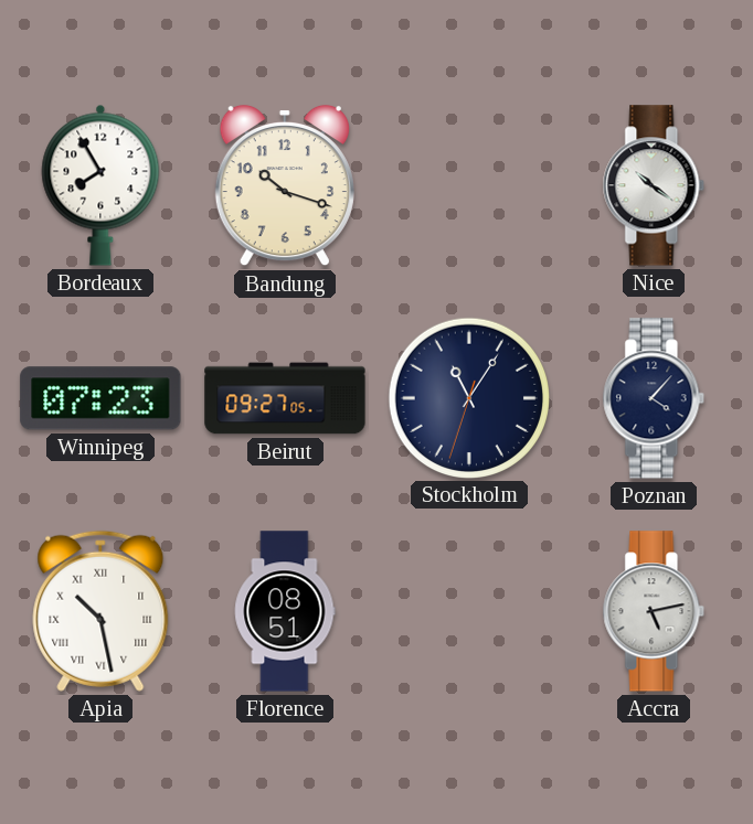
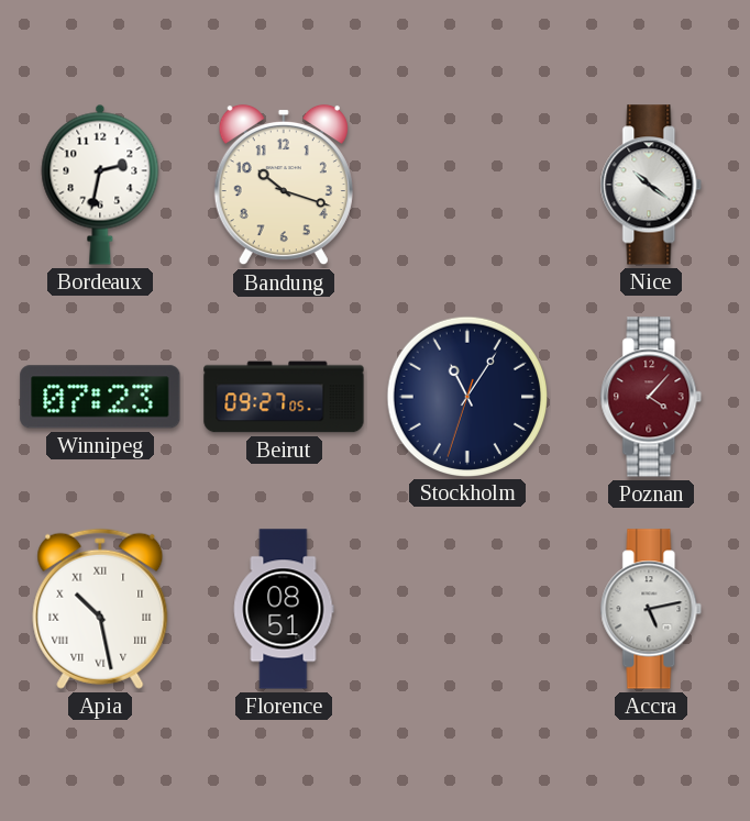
Bordeaux: 7:55 -> 2:32
Poznan dial: navy -> burgundy
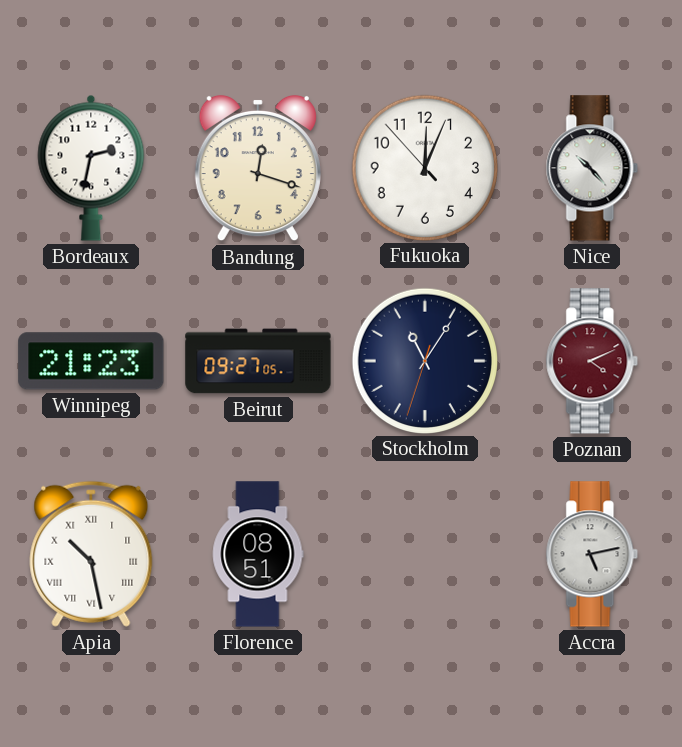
Bandung: 10:18 -> 12:18
Fukuoka: none -> 12:03
Nice: 10:21 -> 10:23
Winnipeg: 07:23 -> 21:23
Poznan: 4:07 -> 4:11
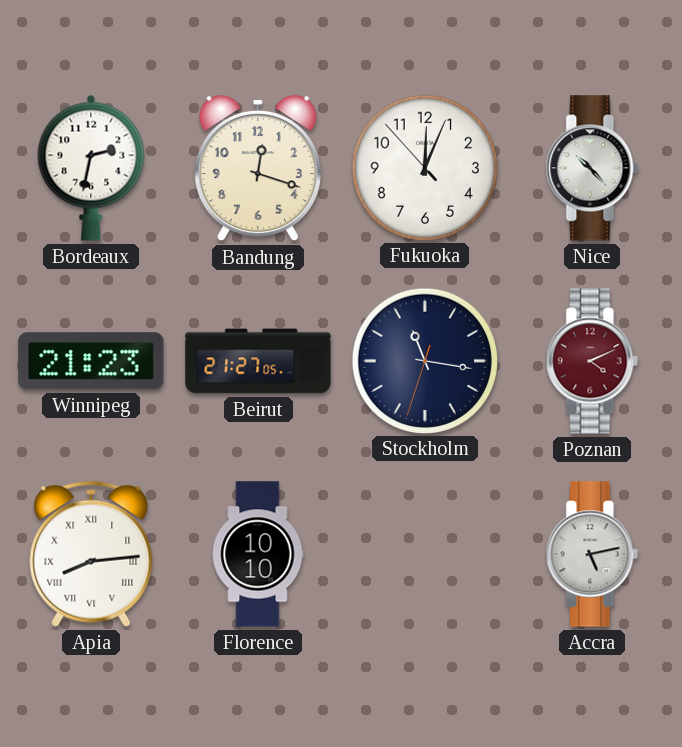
Beirut: 09:27 -> 21:27
Stockholm: 11:05 -> 11:16
Apia: 10:28 -> 8:14
Florence: 08:51 -> 10:10
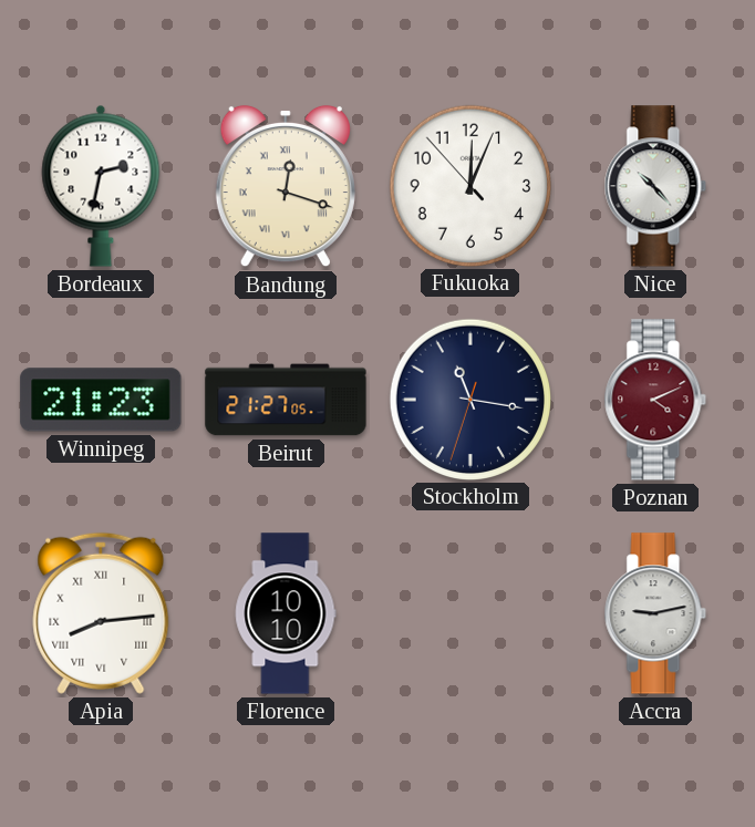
Bandung numerals: Arabic -> Roman
Accra: 5:13 -> 9:13
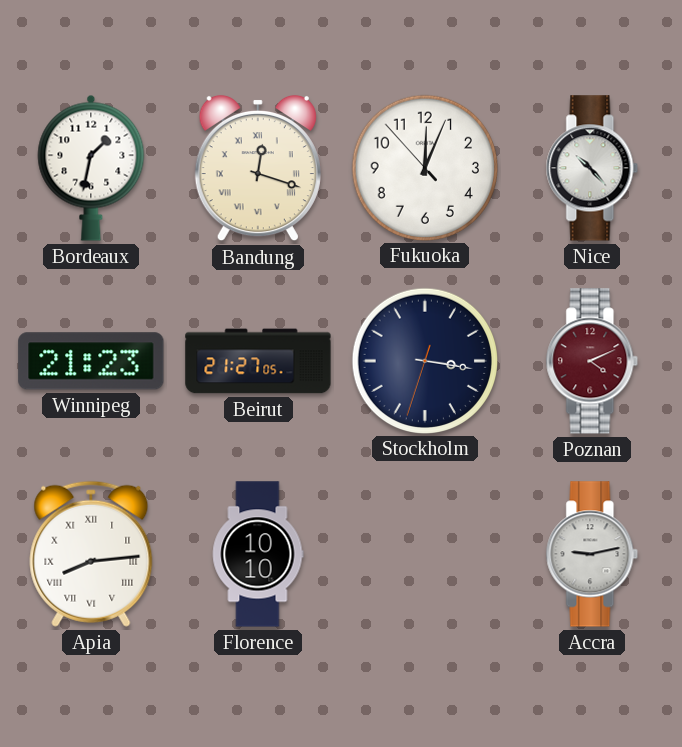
Bordeaux: 2:32 -> 1:32
Stockholm: 11:16 -> 3:16
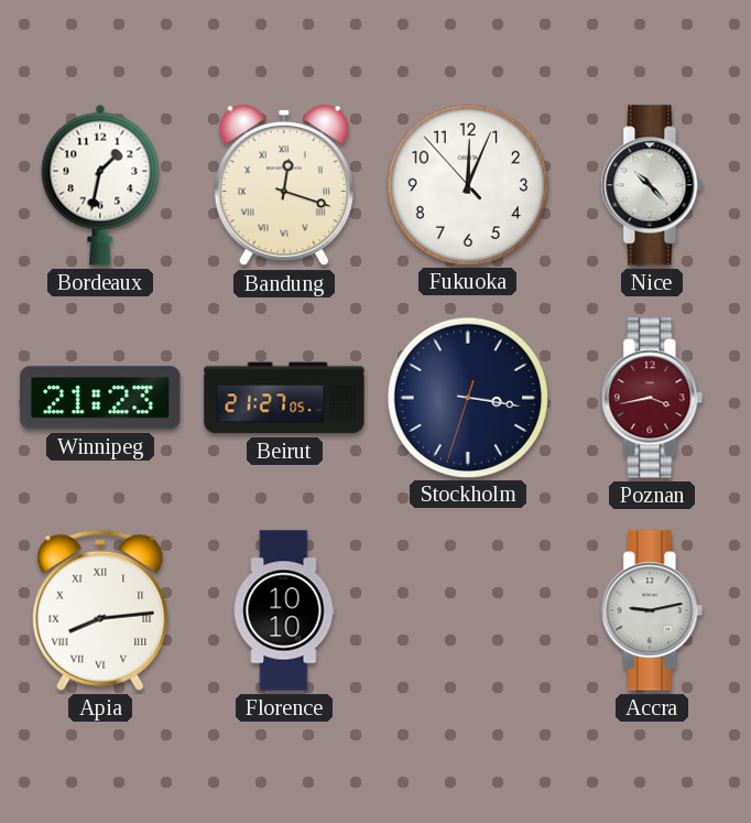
Poznan: 4:11 -> 3:43
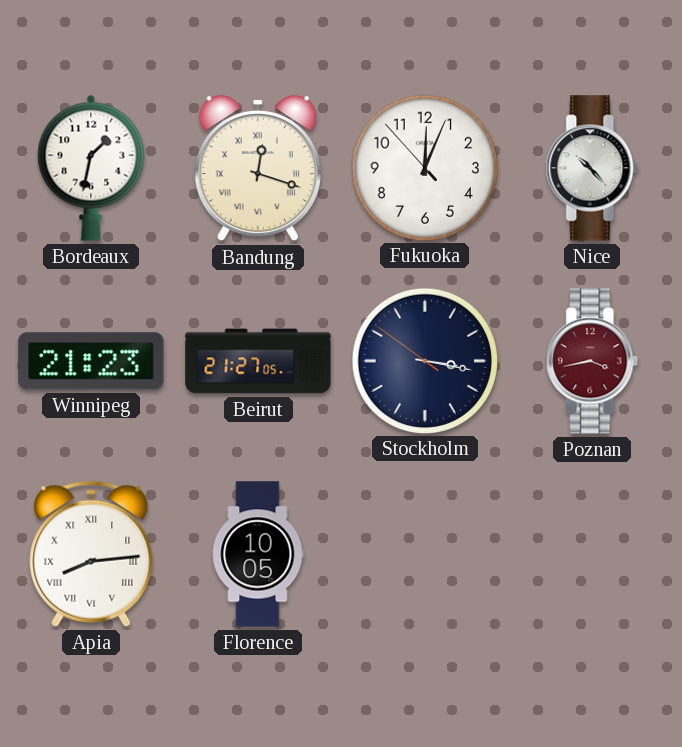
Stockholm: 3:16:33 -> 3:16:51
Florence: 10:10 -> 10:05
Accra: 9:13 -> none
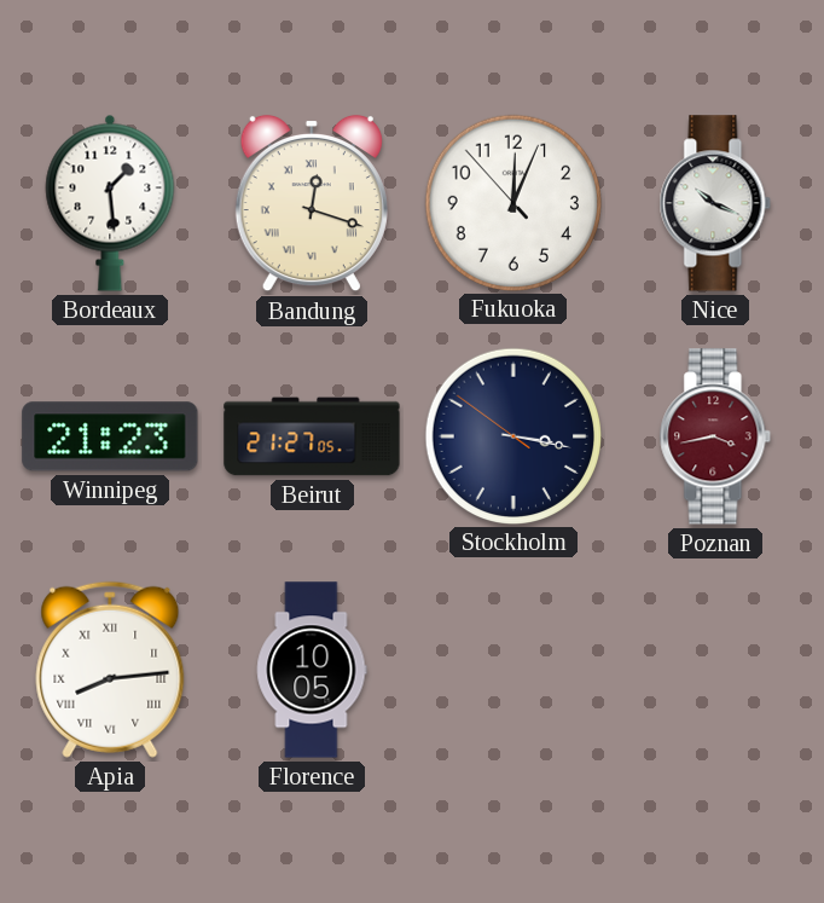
Bordeaux: 1:32 -> 1:29
Nice: 10:23 -> 10:19
